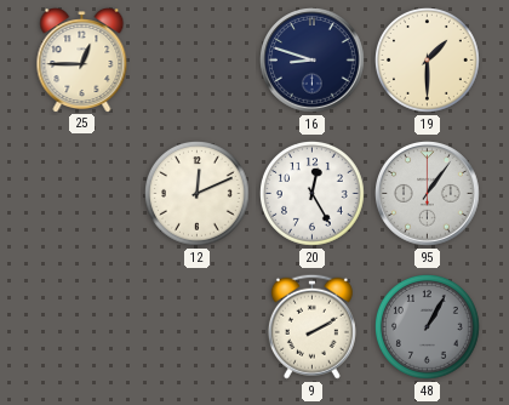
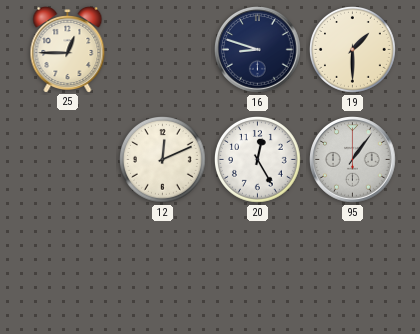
9: 2:10 -> none
48: 1:05 -> none
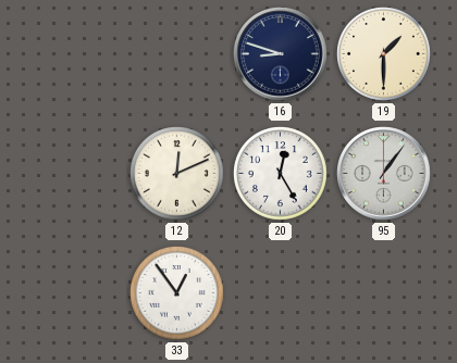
25: 12:45 -> none
33: none -> 12:54
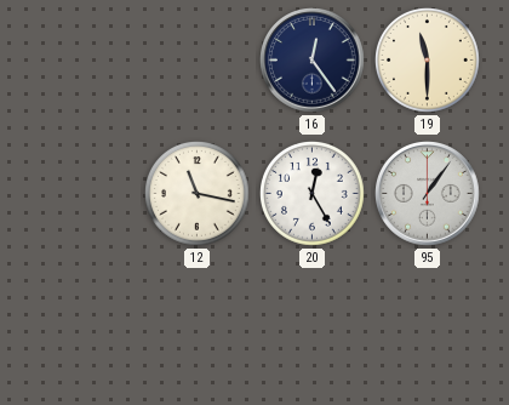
16: 8:48 -> 12:24
19: 1:30 -> 11:30
12: 12:11 -> 11:17
33: 12:54 -> none
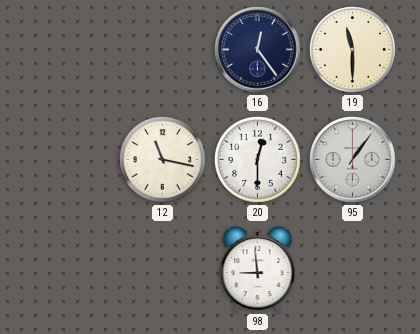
20: 12:25 -> 12:30
98: none -> 8:59
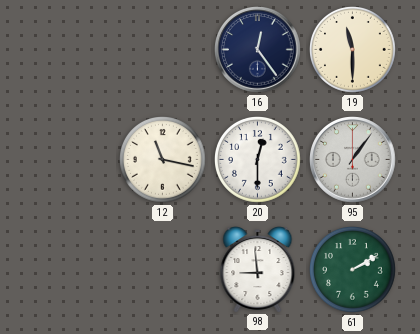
61: none -> 2:10
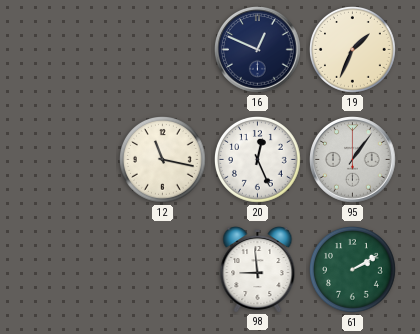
16: 12:24 -> 12:49
19: 11:30 -> 1:34
20: 12:30 -> 12:26
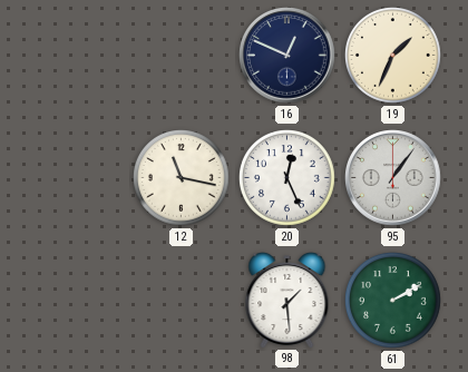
98: 8:59 -> 1:29
